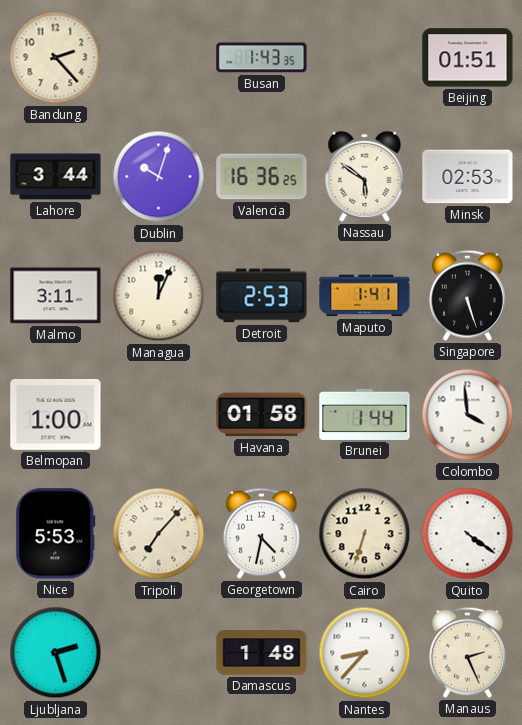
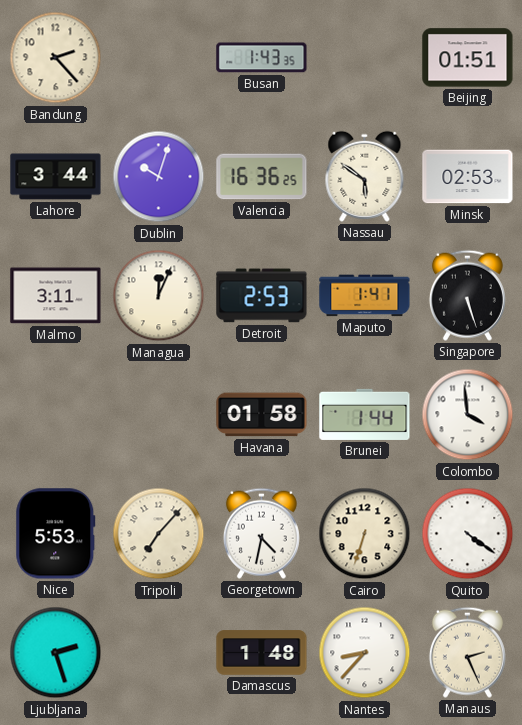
Belmopan: 1:00 -> none
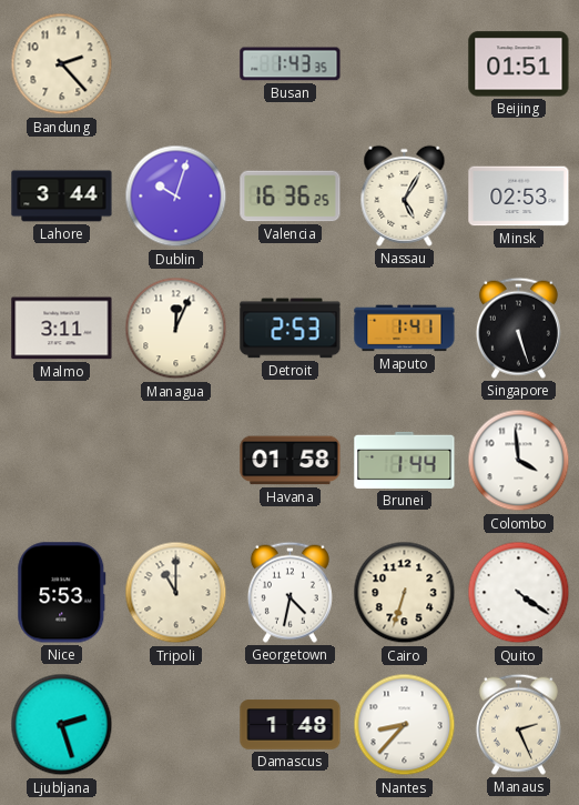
Nassau: 5:51 -> 5:05
Tripoli: 7:07 -> 11:00
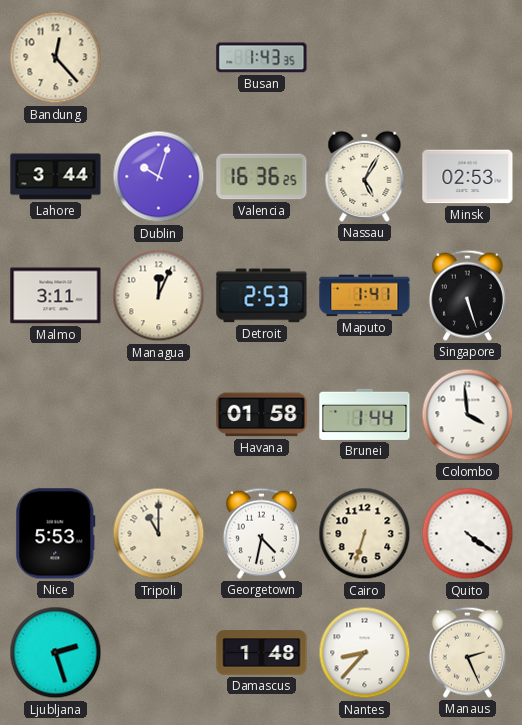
Bandung: 2:23 -> 12:23
Beijing: 01:51 -> none
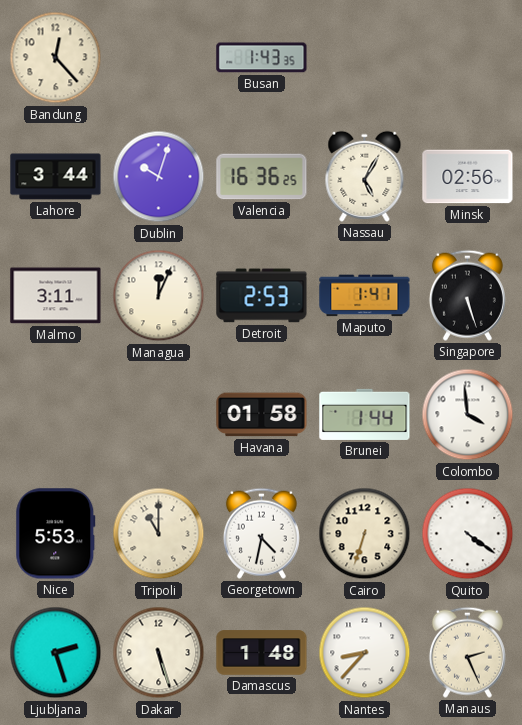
Minsk: 02:53 -> 02:56
Dakar: none -> 5:27
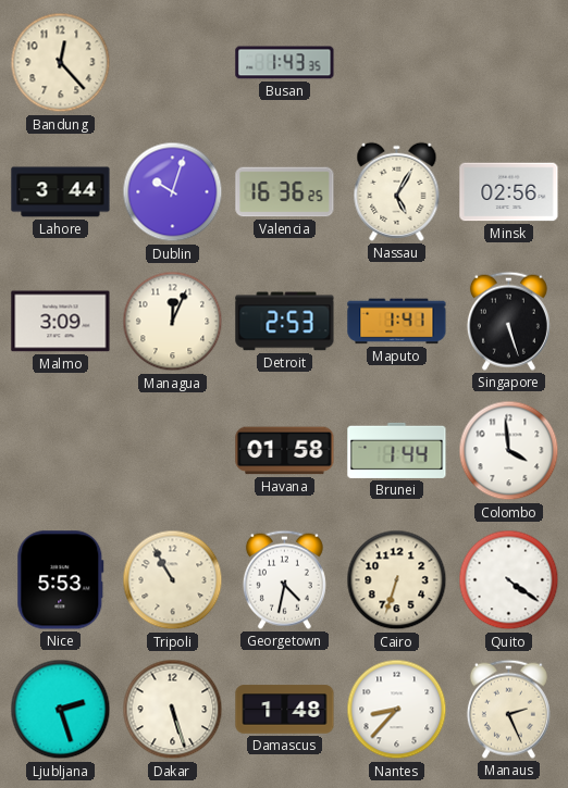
Malmo: 3:11 -> 3:09
Tripoli: 11:00 -> 10:55
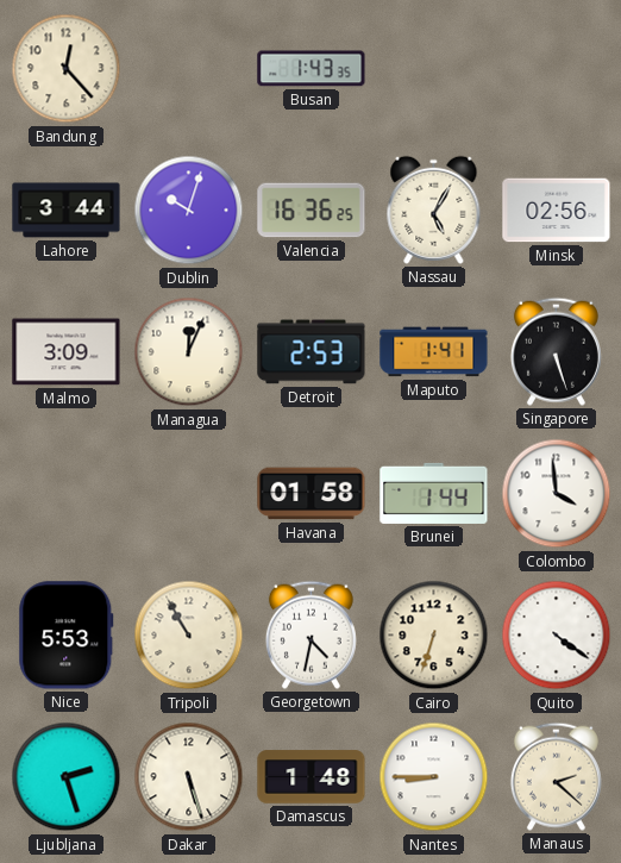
Nantes: 8:37 -> 8:45
Manaus: 2:26 -> 2:22
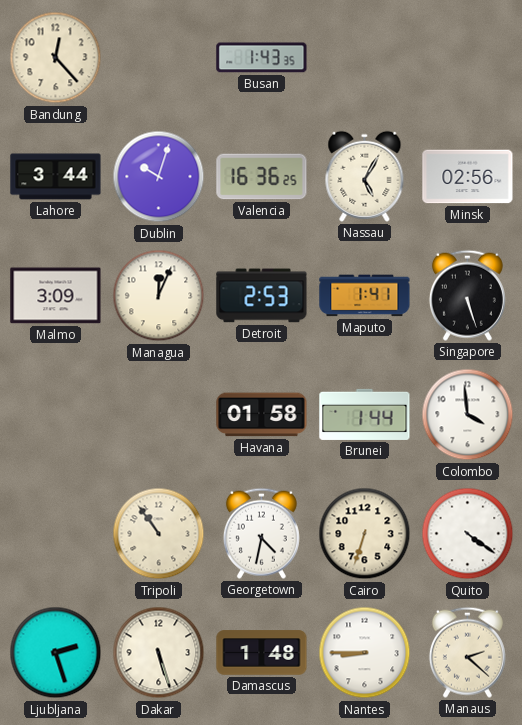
Nice: 5:53 -> none
Tripoli: 10:55 -> 10:54
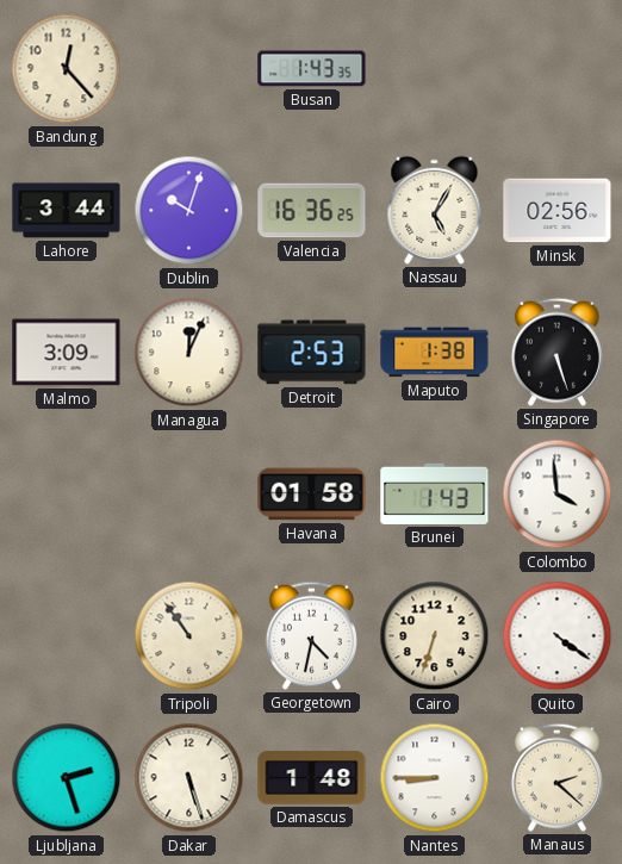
Maputo: 1:41 -> 1:38
Brunei: 1:44 -> 1:43
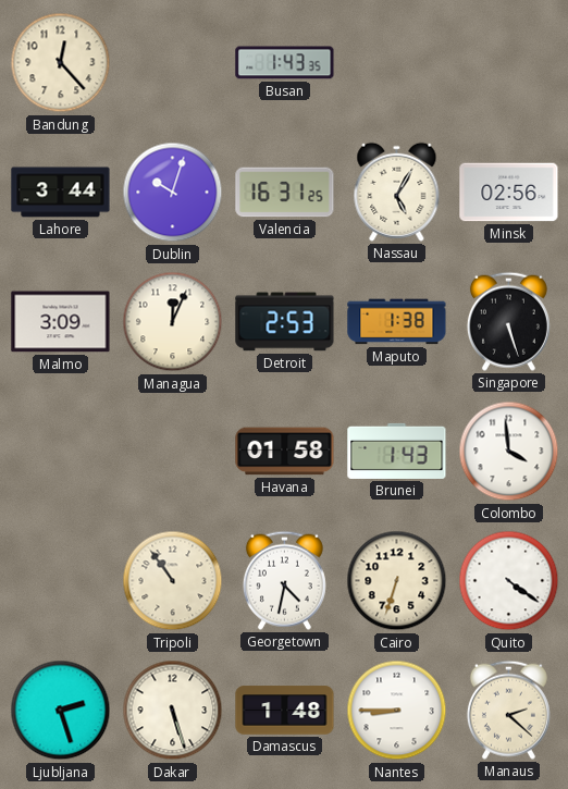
Valencia: 16:36 -> 16:31
